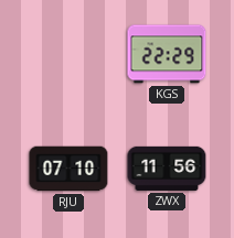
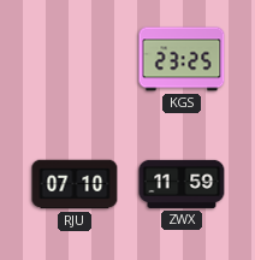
KGS: 22:29 -> 23:25
ZWX: 11:56 -> 11:59
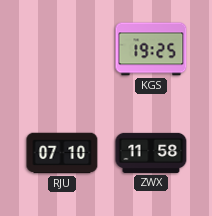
KGS: 23:25 -> 19:25
ZWX: 11:59 -> 11:58
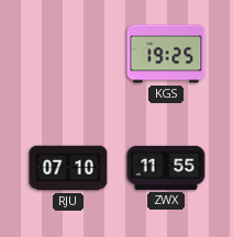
ZWX: 11:58 -> 11:55
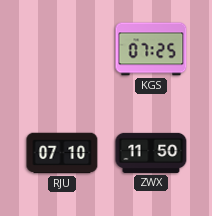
KGS: 19:25 -> 07:25
ZWX: 11:55 -> 11:50
